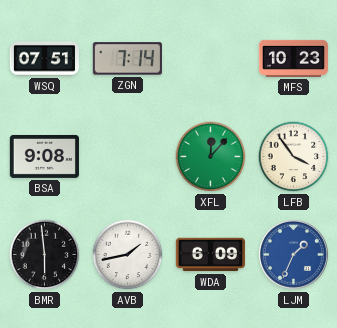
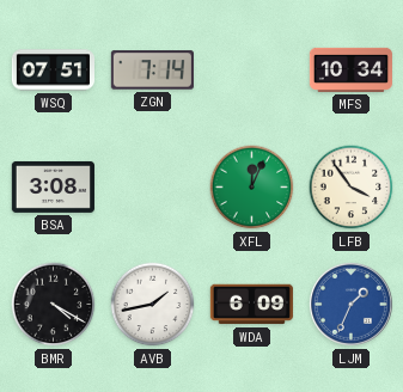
MFS: 10:23 -> 10:34
BSA: 9:08 -> 3:08
XFL: 12:07 -> 12:04
BMR: 5:59 -> 4:20
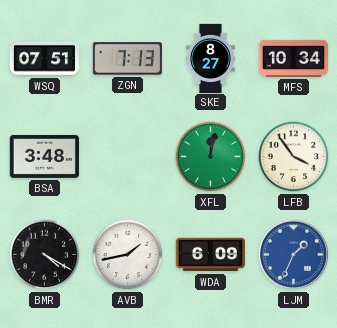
ZGN: 7:14 -> 7:13
SKE: none -> 8:27
BSA: 3:08 -> 3:48
XFL: 12:04 -> 12:02
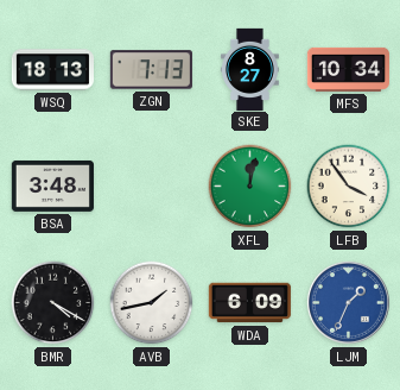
WSQ: 07:51 -> 18:13
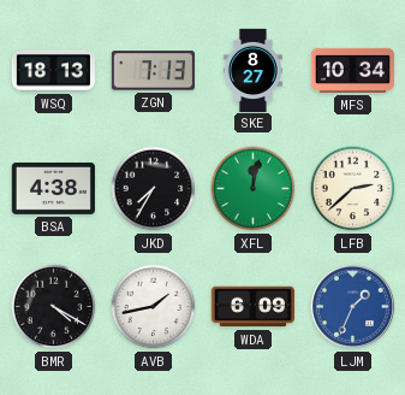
BSA: 3:48 -> 4:38
JKD: none -> 7:35
LFB: 3:54 -> 2:38
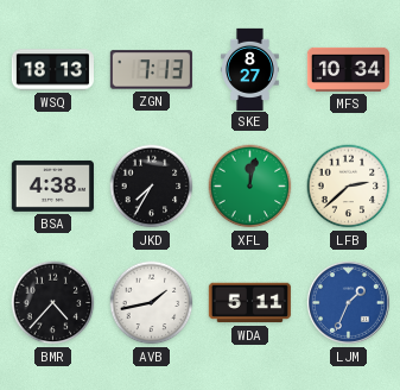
BMR: 4:20 -> 4:37
WDA: 6:09 -> 5:11
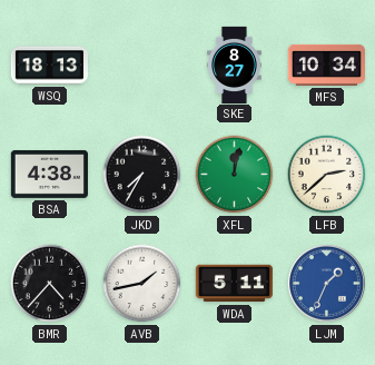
ZGN: 7:13 -> none
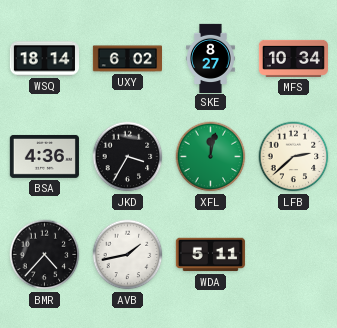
WSQ: 18:13 -> 18:14
UXY: none -> 6:02
BSA: 4:38 -> 4:36
JKD: 7:35 -> 3:35
LJM: 1:34 -> none
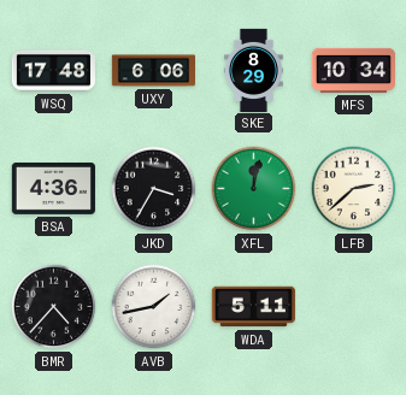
WSQ: 18:14 -> 17:48
UXY: 6:02 -> 6:06
SKE: 8:27 -> 8:29
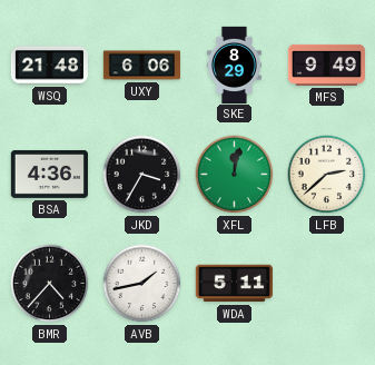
WSQ: 17:48 -> 21:48
MFS: 10:34 -> 9:49
